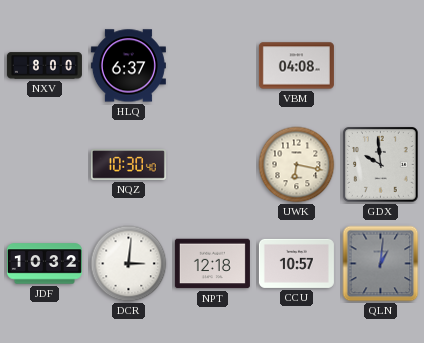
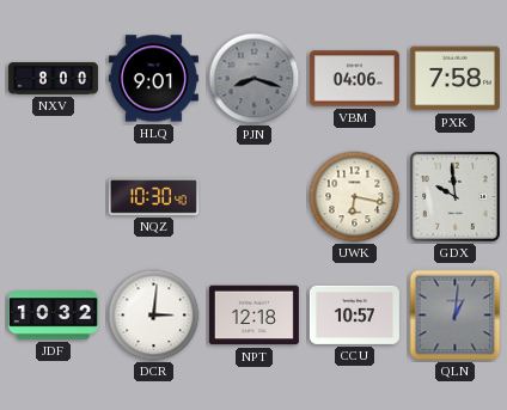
HLQ: 6:37 -> 9:01
PJN: none -> 8:18
VBM: 04:08 -> 04:06
PXK: none -> 7:58
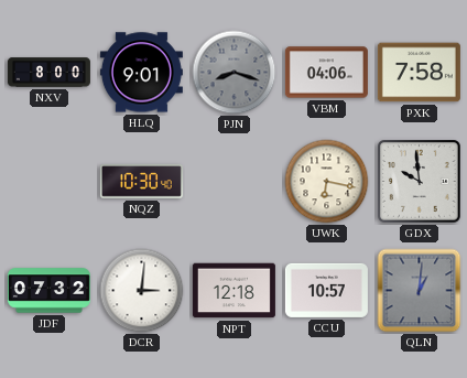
JDF: 10:32 -> 07:32
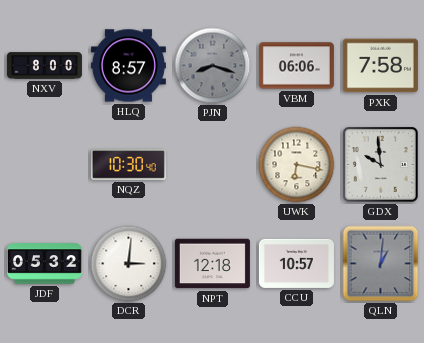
HLQ: 9:01 -> 8:57
VBM: 04:06 -> 06:06
JDF: 07:32 -> 05:32
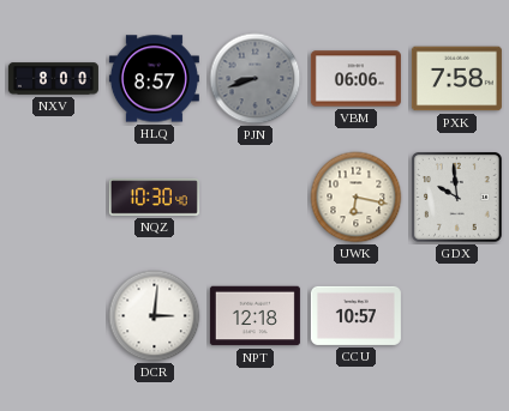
PJN: 8:18 -> 8:42
JDF: 05:32 -> none
QLN: 1:01 -> none
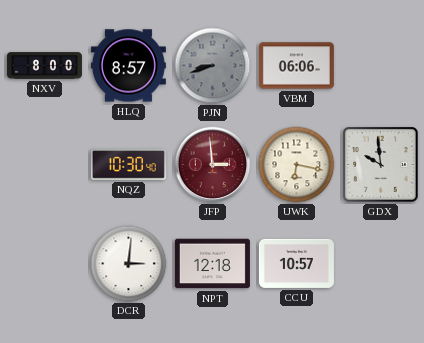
PXK: 7:58 -> none
JFP: none -> 2:59
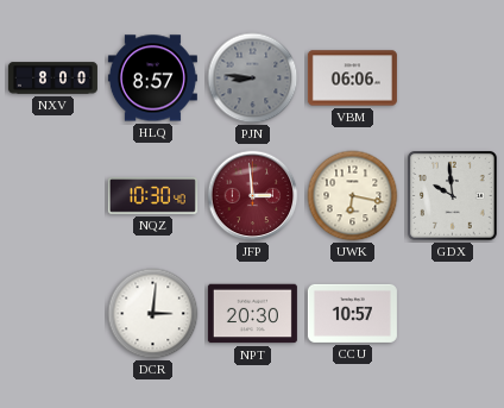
PJN: 8:42 -> 8:46
NPT: 12:18 -> 20:30
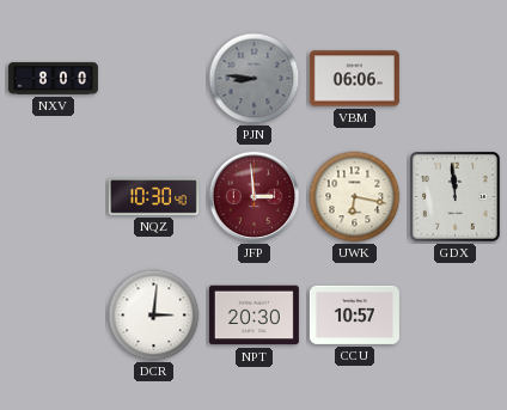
HLQ: 8:57 -> none
GDX: 9:59 -> 11:59
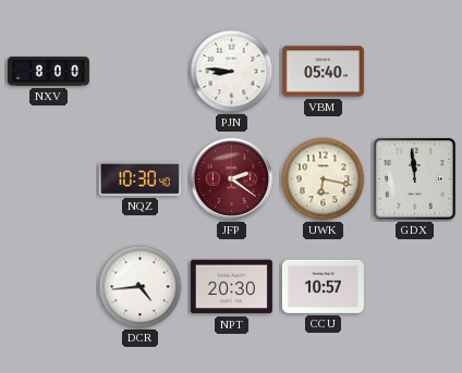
PJN dial: grey -> white
VBM: 06:06 -> 05:40
JFP: 2:59 -> 2:21
DCR: 3:01 -> 4:44
